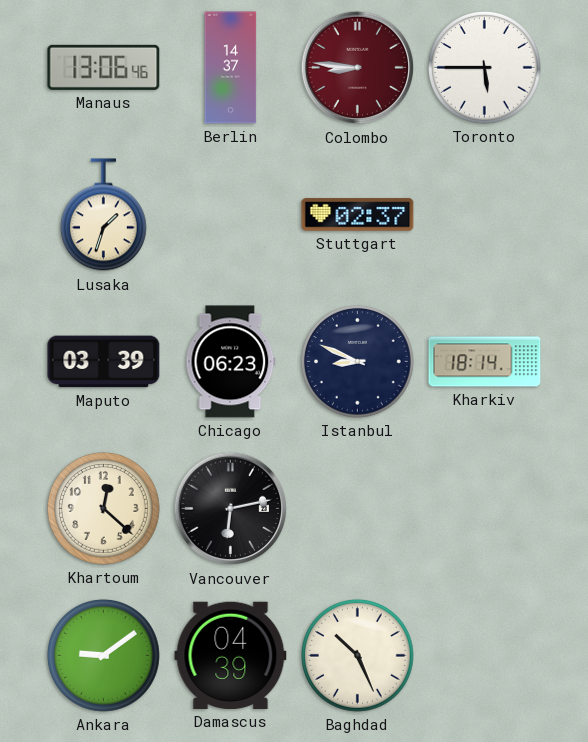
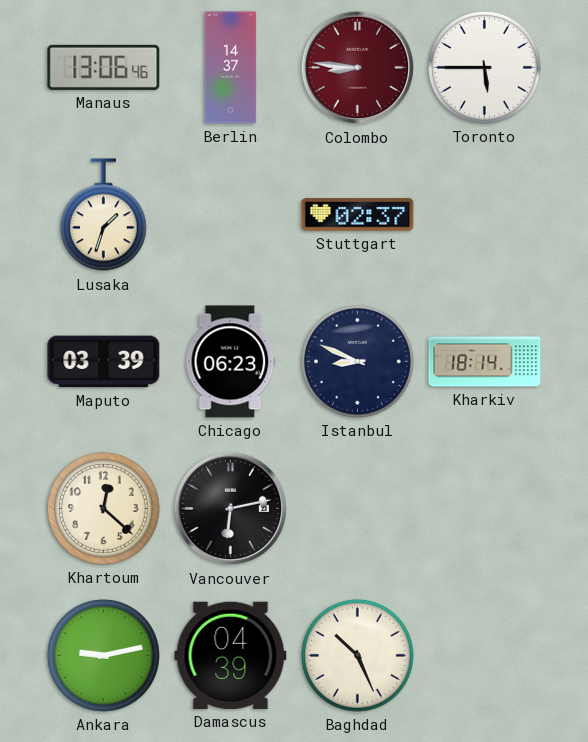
Ankara: 9:09 -> 9:13
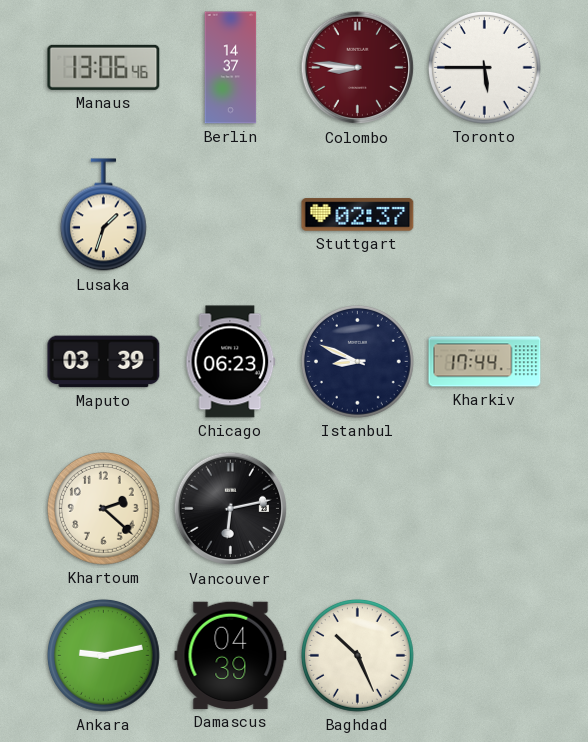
Kharkiv: 18:14 -> 17:44
Khartoum: 12:22 -> 2:22
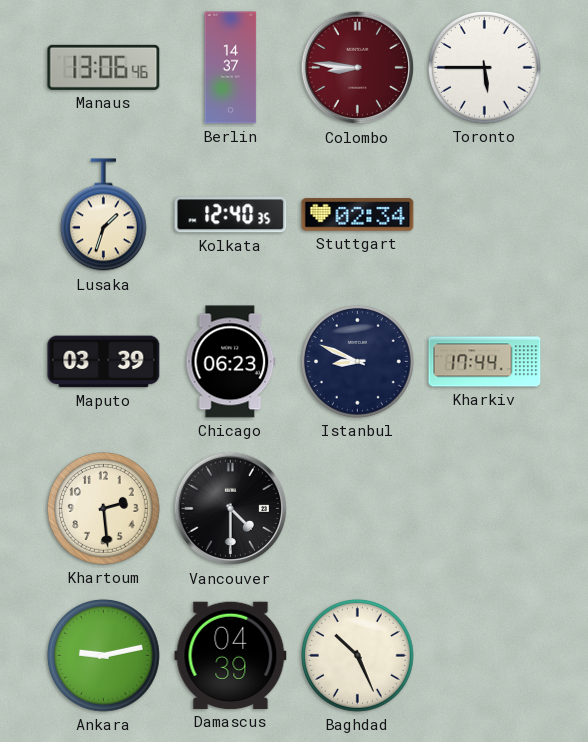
Kolkata: none -> 12:40
Stuttgart: 02:37 -> 02:34
Khartoum: 2:22 -> 2:29
Vancouver: 6:13 -> 4:30
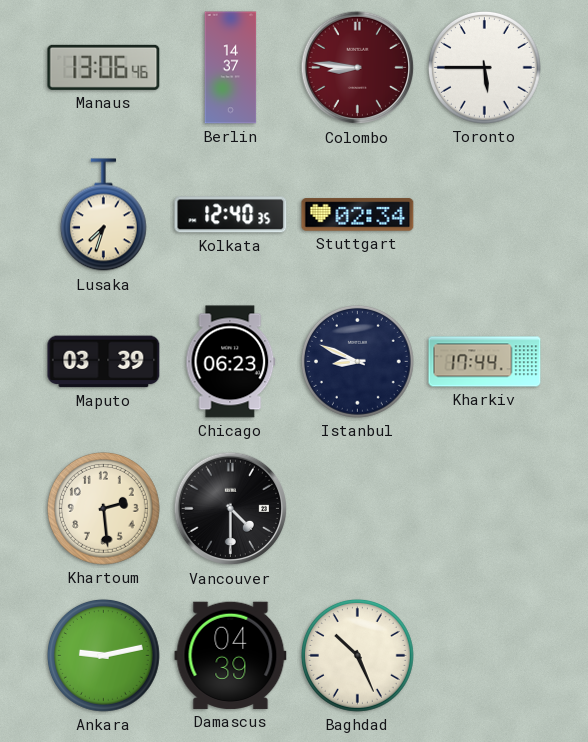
Lusaka: 1:33 -> 7:33
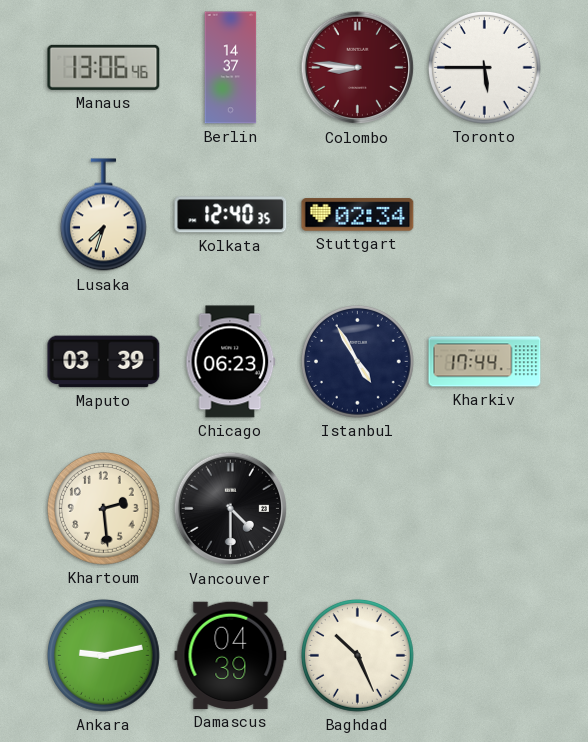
Istanbul: 8:49 -> 4:55
